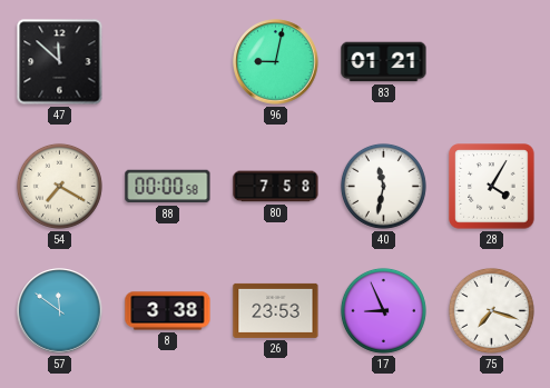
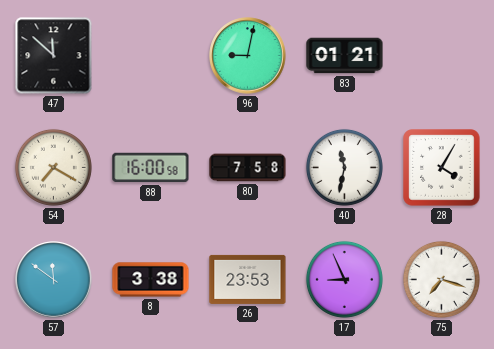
88: 00:00 -> 16:00
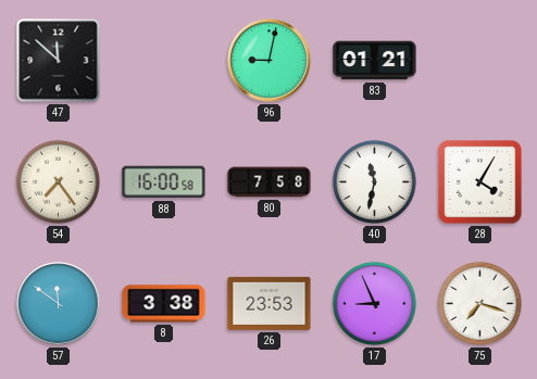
54: 7:20 -> 7:24
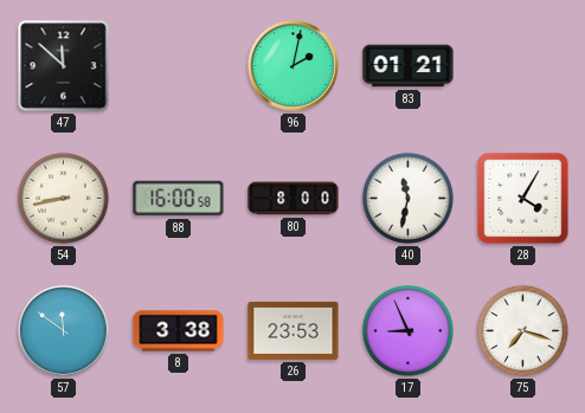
96: 9:02 -> 2:02
54: 7:24 -> 8:43
80: 7:58 -> 8:00
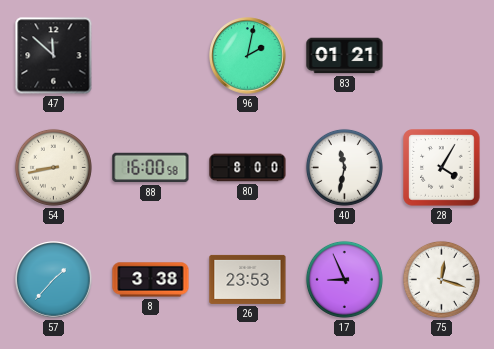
57: 11:51 -> 1:37
75: 7:18 -> 12:18
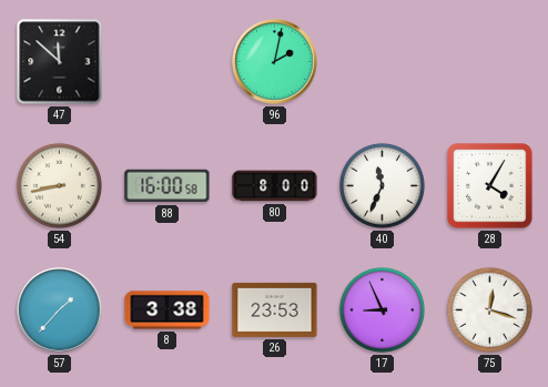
83: 01:21 -> none
40: 11:32 -> 11:34
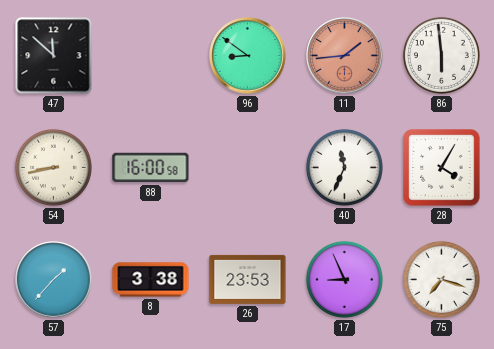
96: 2:02 -> 8:51
11: none -> 1:44
86: none -> 5:59
80: 8:00 -> none
75: 12:18 -> 7:18
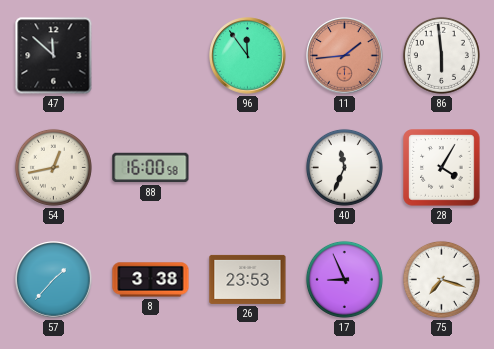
96: 8:51 -> 11:54
54: 8:43 -> 12:43
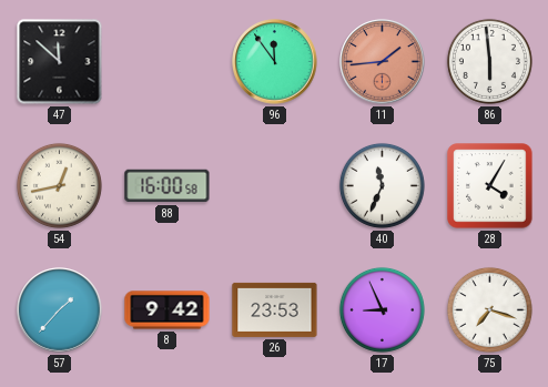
8: 3:38 -> 9:42
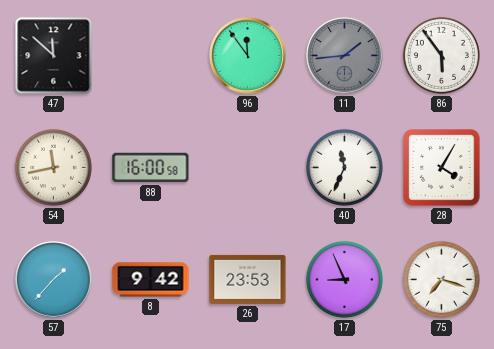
11 dial: salmon -> grey
86: 5:59 -> 5:54
54: 12:43 -> 11:43
